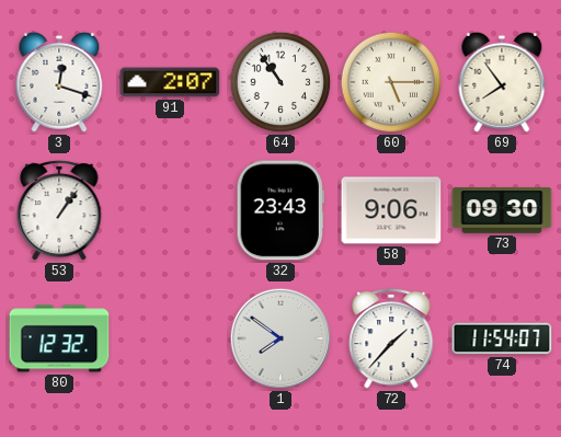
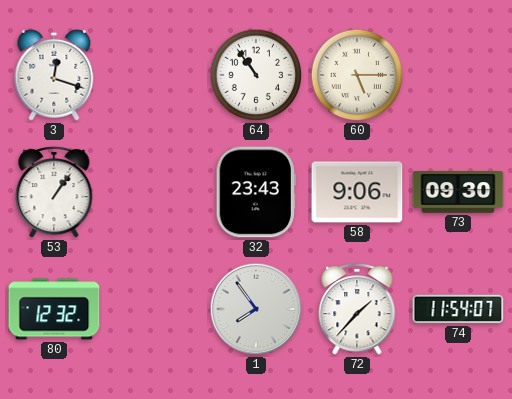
91: 2:07 -> none
69: 7:54 -> none
1: 7:51 -> 7:54
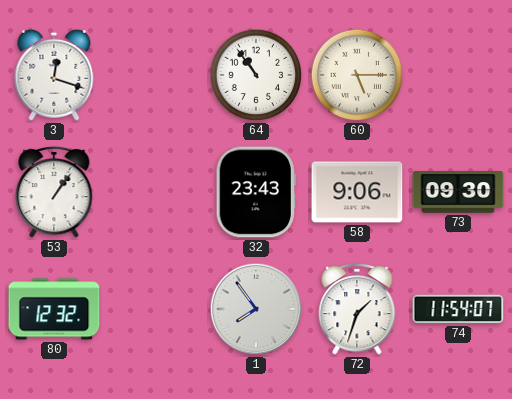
72: 1:37 -> 1:33
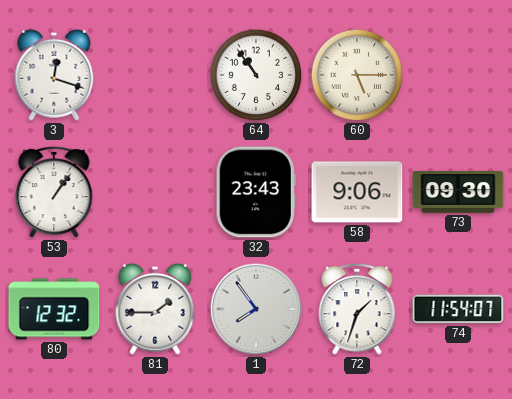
81: none -> 1:45
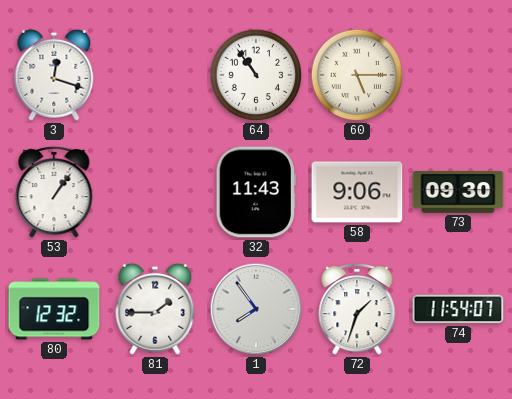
32: 23:43 -> 11:43
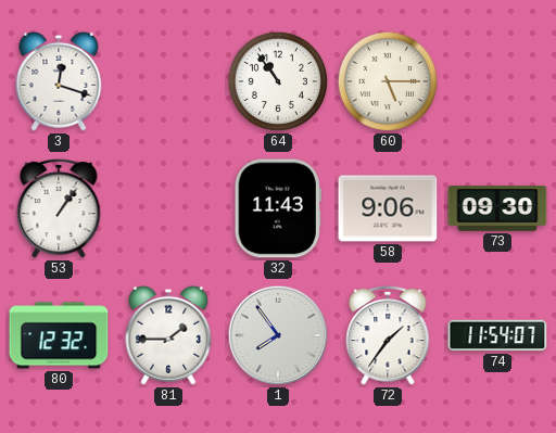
72: 1:33 -> 1:36
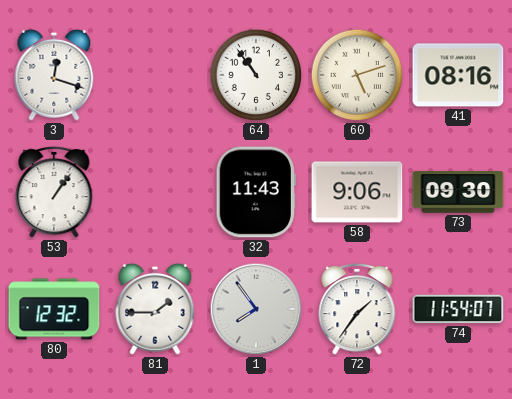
60: 5:15 -> 5:12
41: none -> 08:16
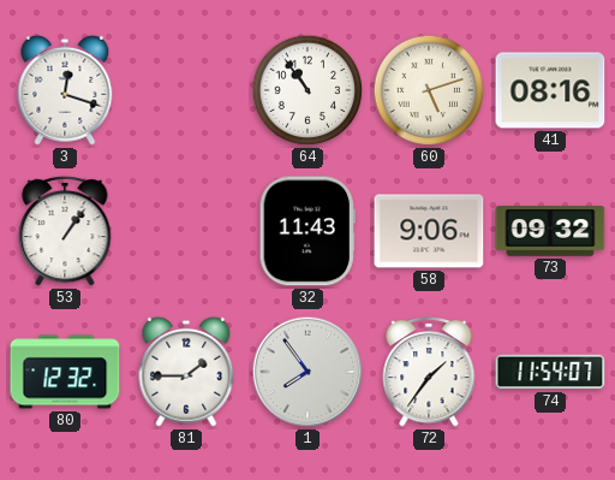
73: 09:30 -> 09:32
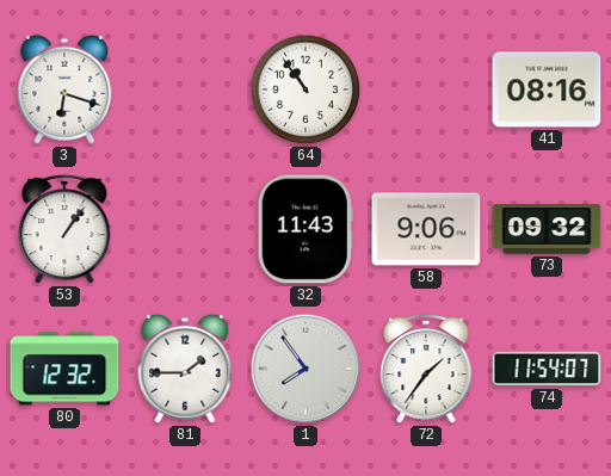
3: 12:18 -> 6:18
60: 5:12 -> none
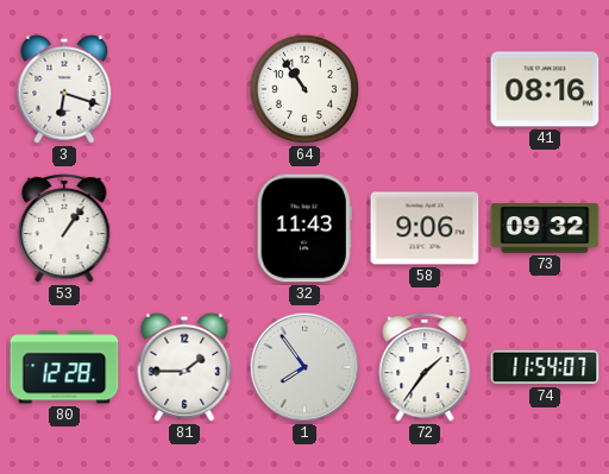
80: 12:32 -> 12:28
